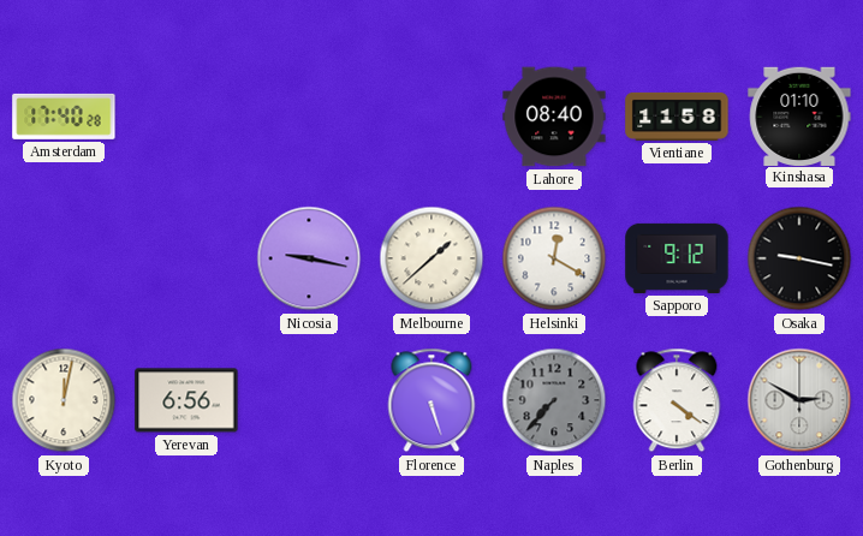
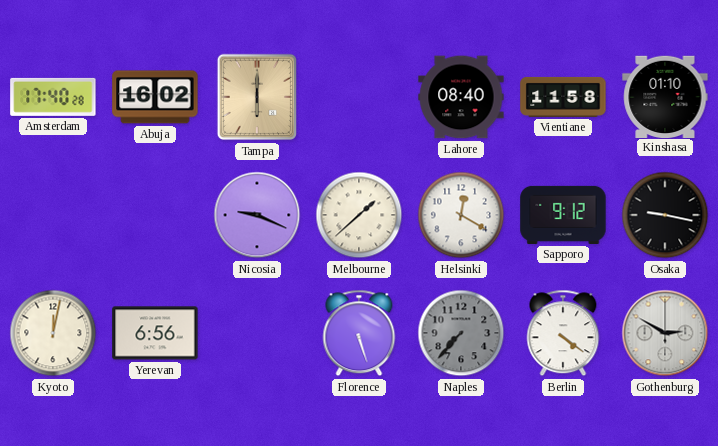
Abuja: none -> 16:02
Tampa: none -> 6:00
Nicosia: 9:17 -> 9:19
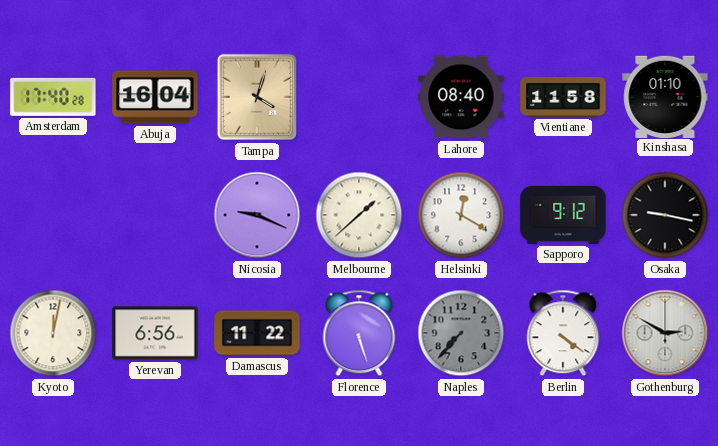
Abuja: 16:02 -> 16:04
Tampa: 6:00 -> 4:03
Damascus: none -> 11:22
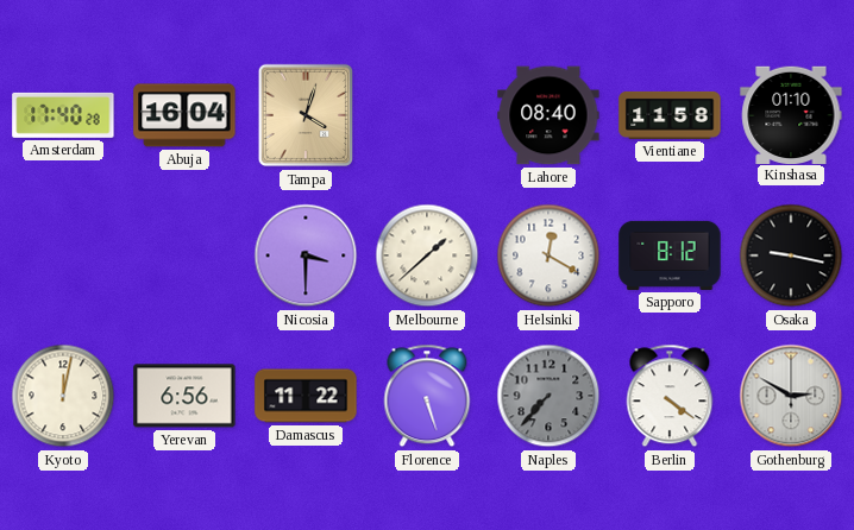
Nicosia: 9:19 -> 3:30
Sapporo: 9:12 -> 8:12
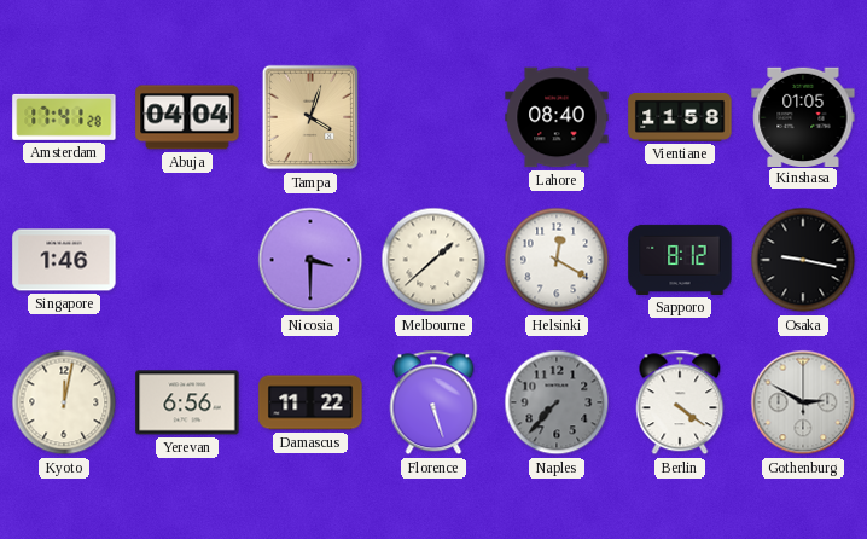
Amsterdam: 17:40 -> 17:41
Abuja: 16:04 -> 04:04
Kinshasa: 01:10 -> 01:05
Singapore: none -> 1:46
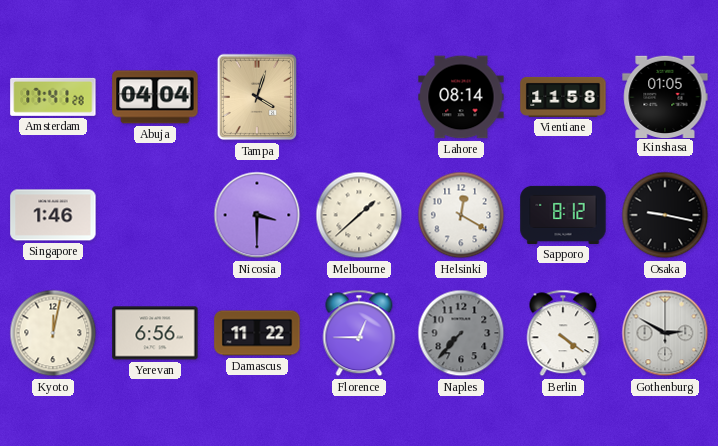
Lahore: 08:40 -> 08:14
Florence: 5:27 -> 12:45
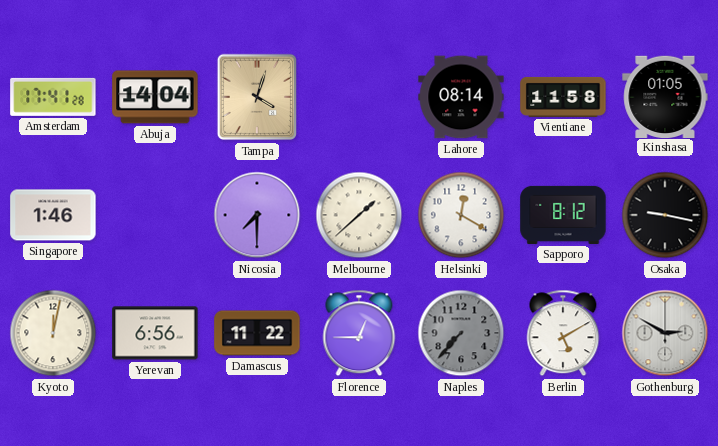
Abuja: 04:04 -> 14:04
Nicosia: 3:30 -> 7:30
Berlin: 4:21 -> 5:10
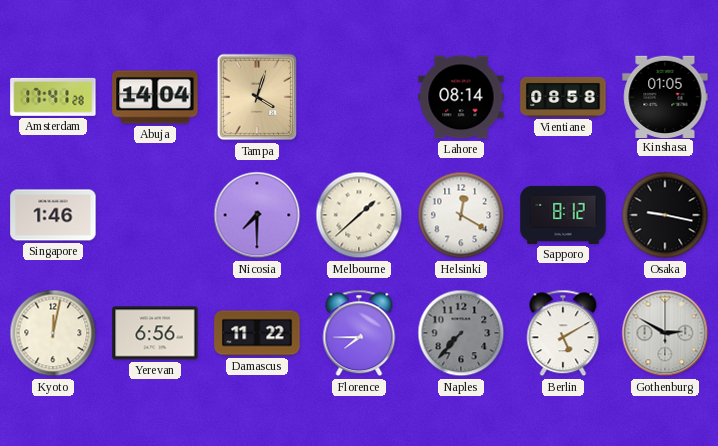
Vientiane: 11:58 -> 08:58
Florence: 12:45 -> 7:45
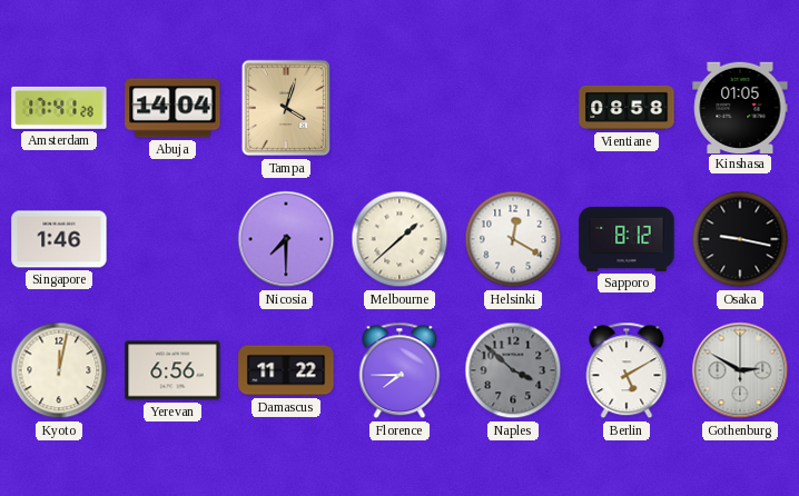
Lahore: 08:14 -> none
Naples: 7:37 -> 3:52
